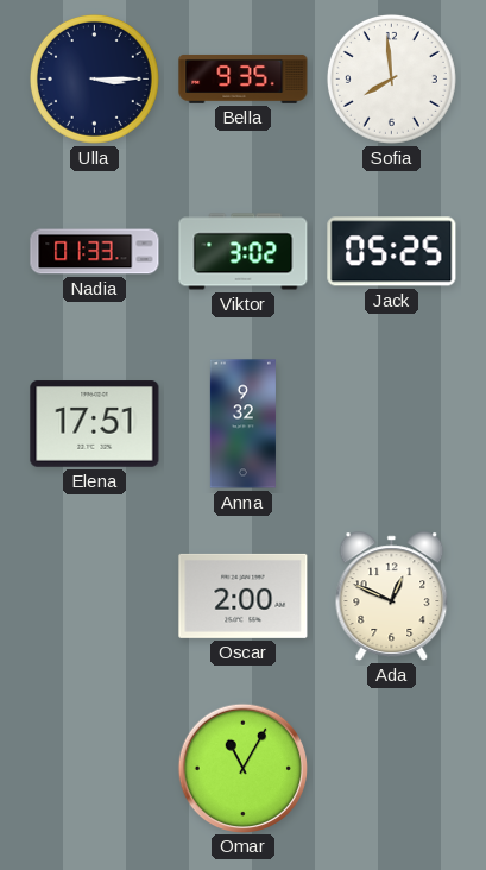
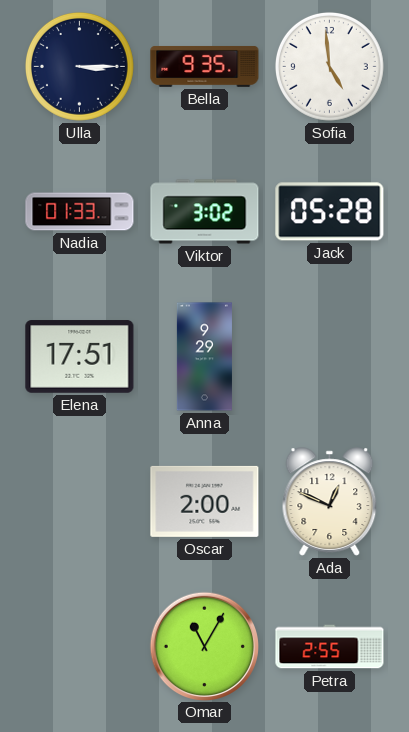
Sofia: 7:59 -> 4:59
Jack: 05:25 -> 05:28
Anna: 9:32 -> 9:29
Petra: none -> 2:55
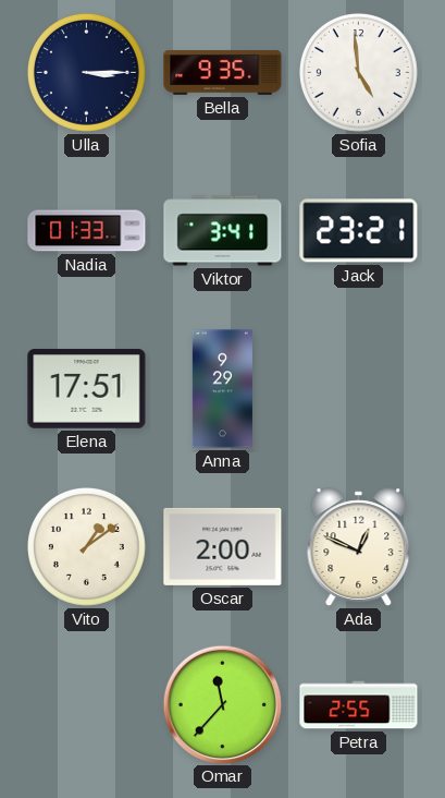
Viktor: 3:02 -> 3:41
Jack: 05:28 -> 23:21
Vito: none -> 1:09
Omar: 11:05 -> 11:37
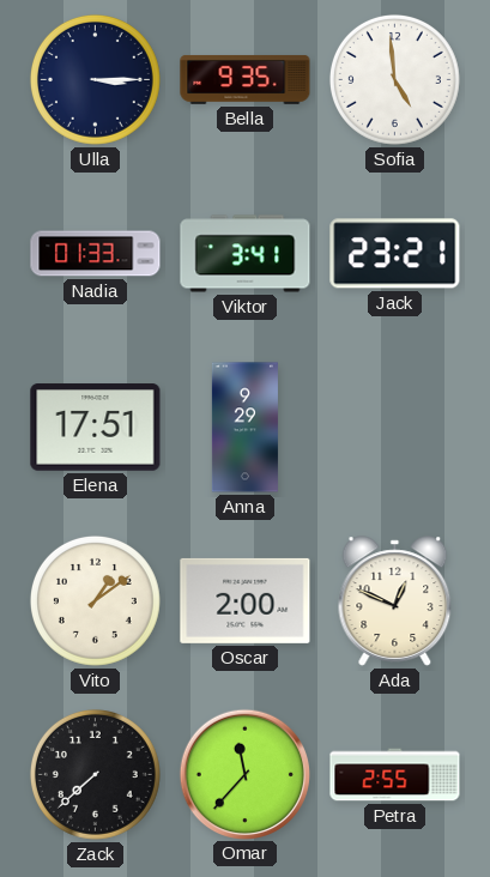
Zack: none -> 7:38
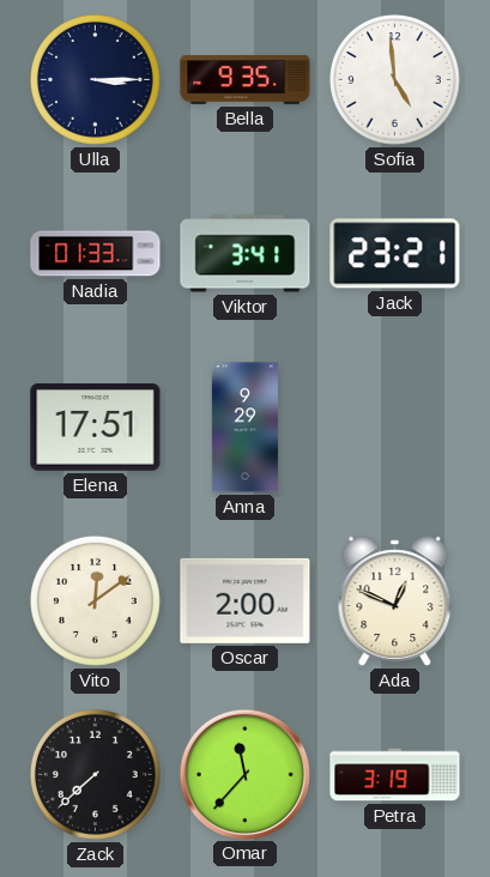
Vito: 1:09 -> 12:09
Petra: 2:55 -> 3:19
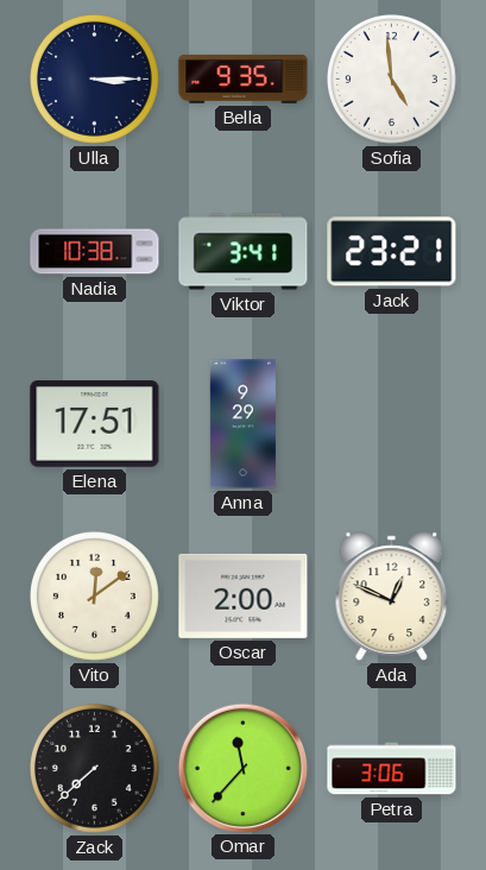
Nadia: 01:33 -> 10:38
Petra: 3:19 -> 3:06
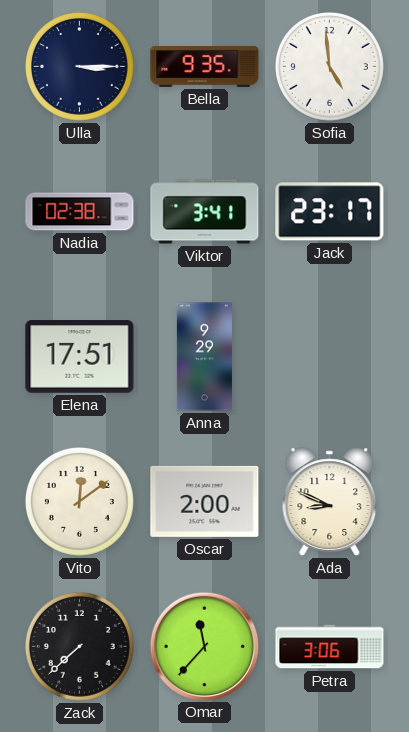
Nadia: 10:38 -> 02:38
Jack: 23:21 -> 23:17
Ada: 12:49 -> 8:49
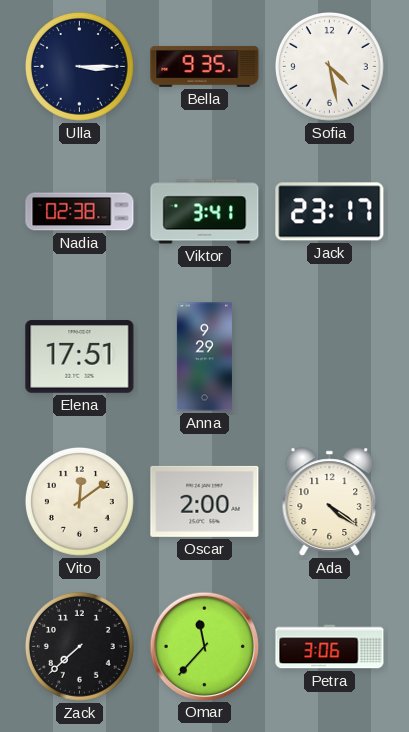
Sofia: 4:59 -> 4:28
Ada: 8:49 -> 4:21
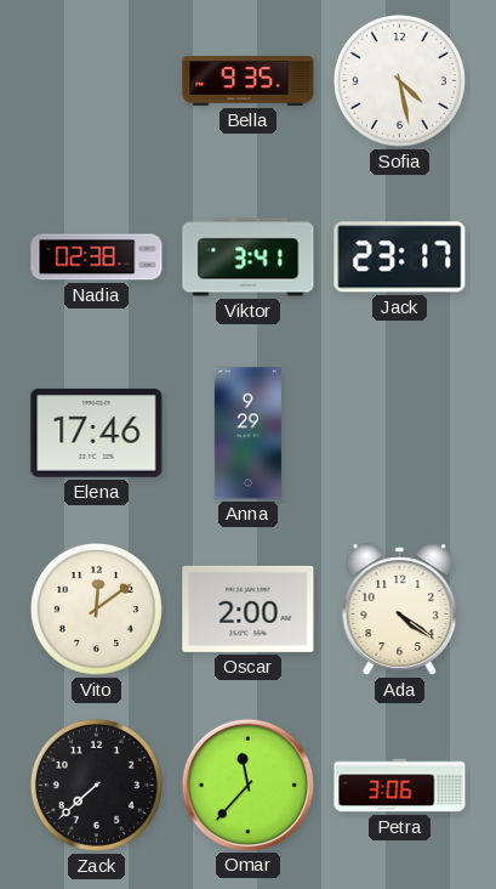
Ulla: 3:15 -> none
Elena: 17:51 -> 17:46
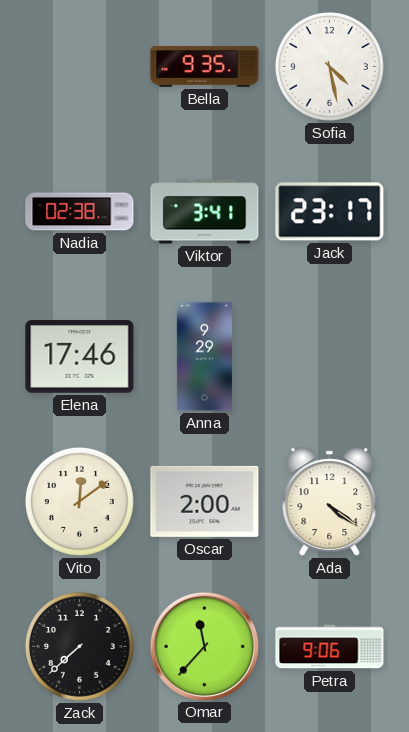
Petra: 3:06 -> 9:06
